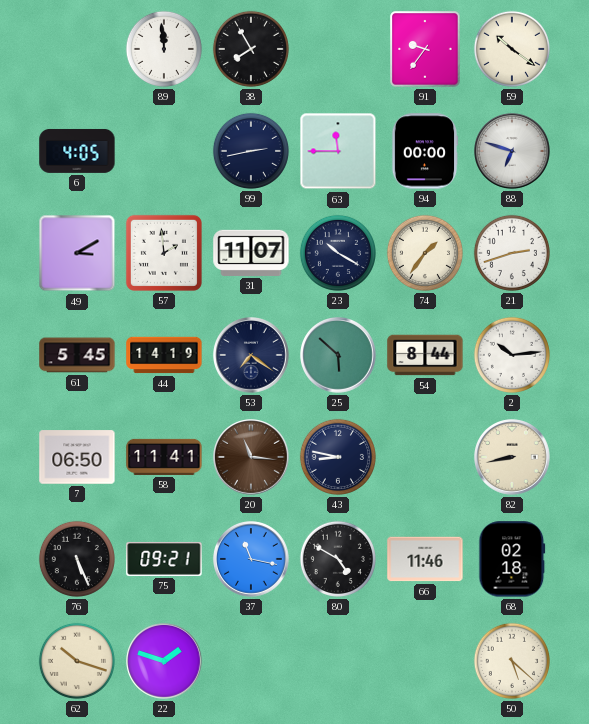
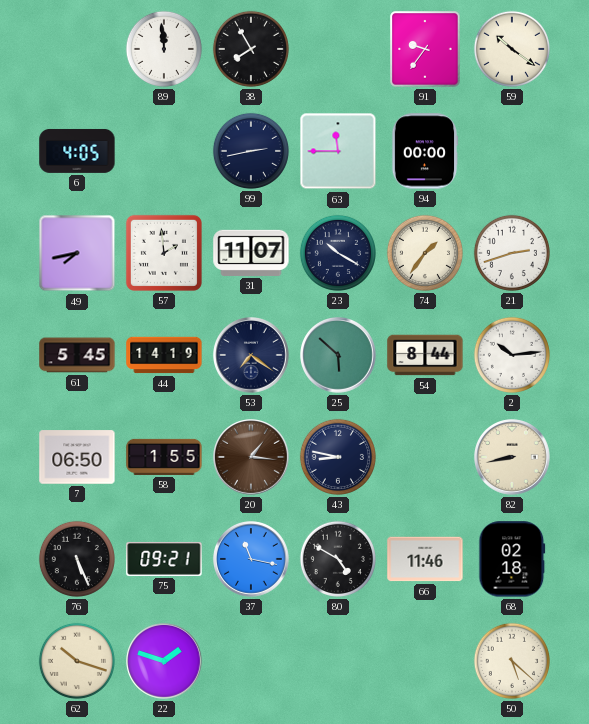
88: 6:48 -> none
49: 3:10 -> 7:43
58: 11:41 -> 1:55
20: 11:16 -> 1:16
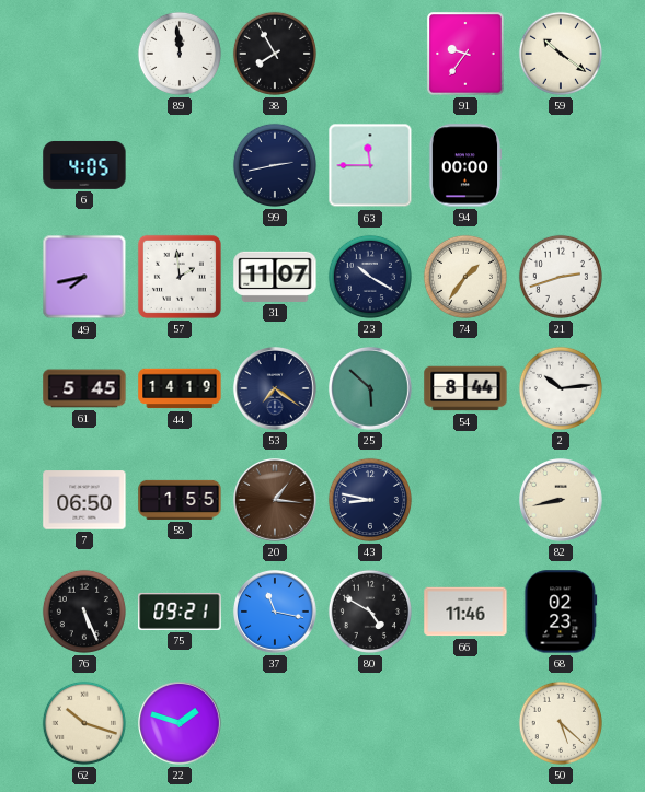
68: 02:18 -> 02:23
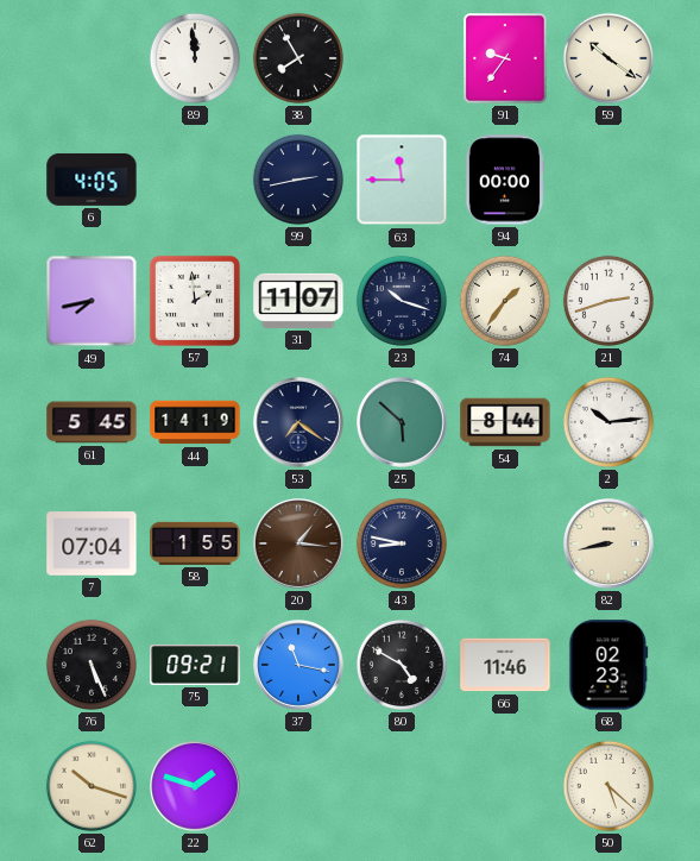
23: 10:20 -> 10:18
7: 06:50 -> 07:04
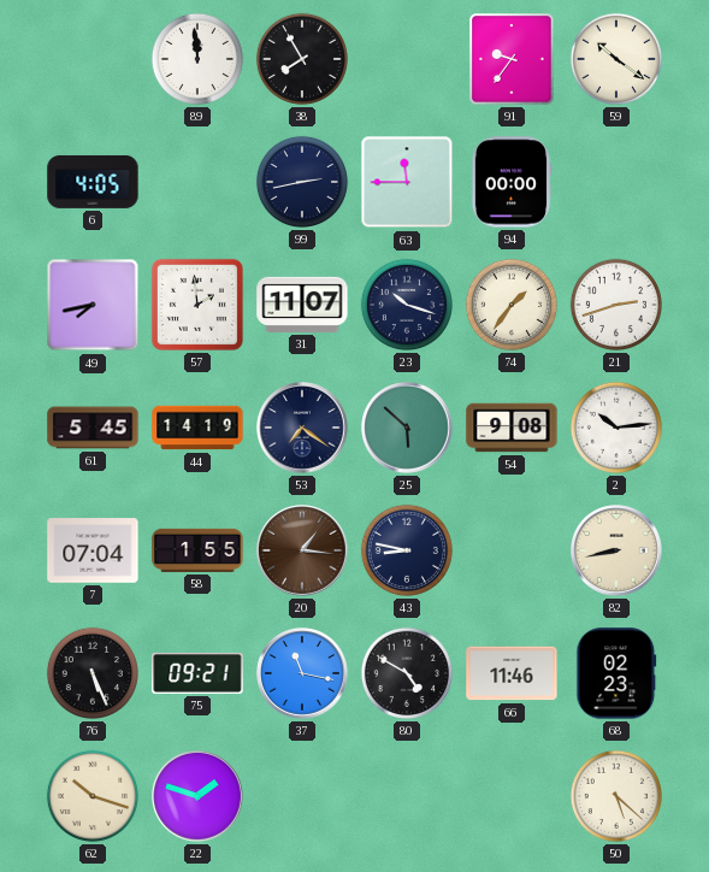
54: 8:44 -> 9:08
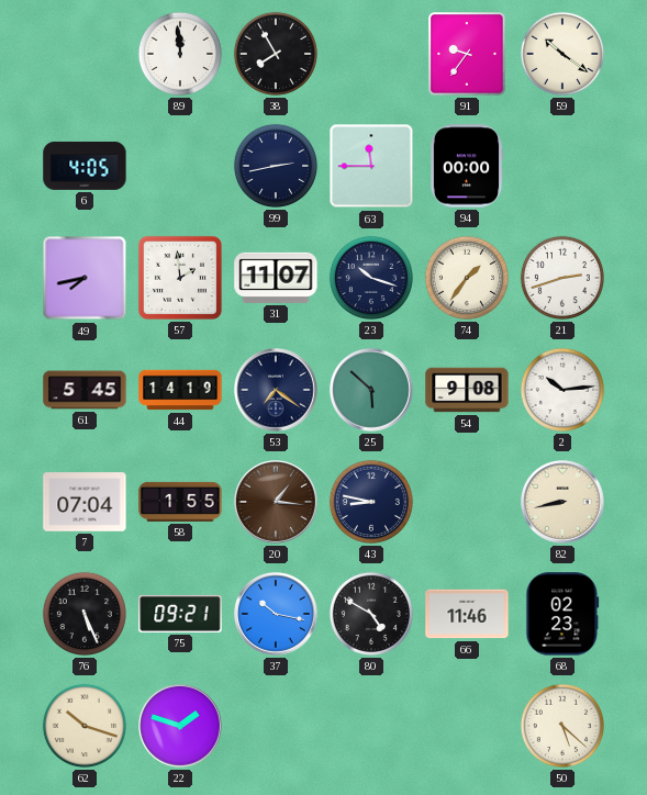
37: 11:17 -> 10:17
